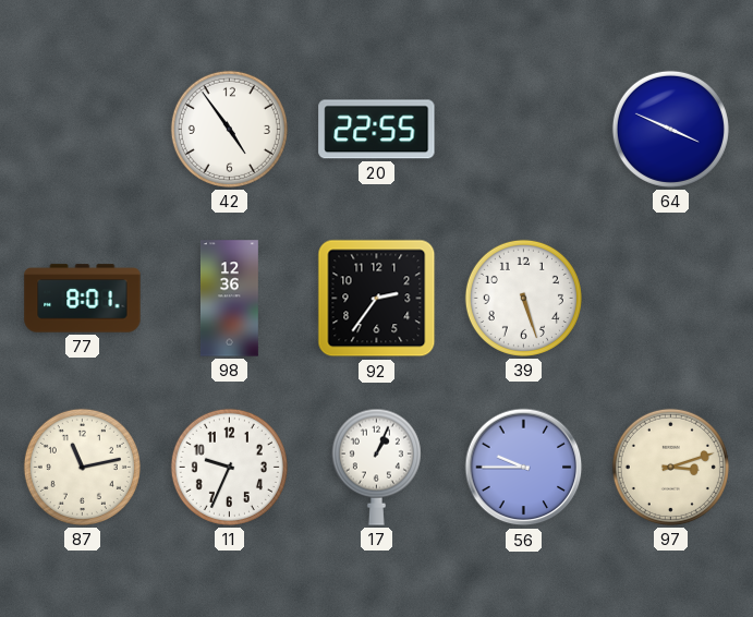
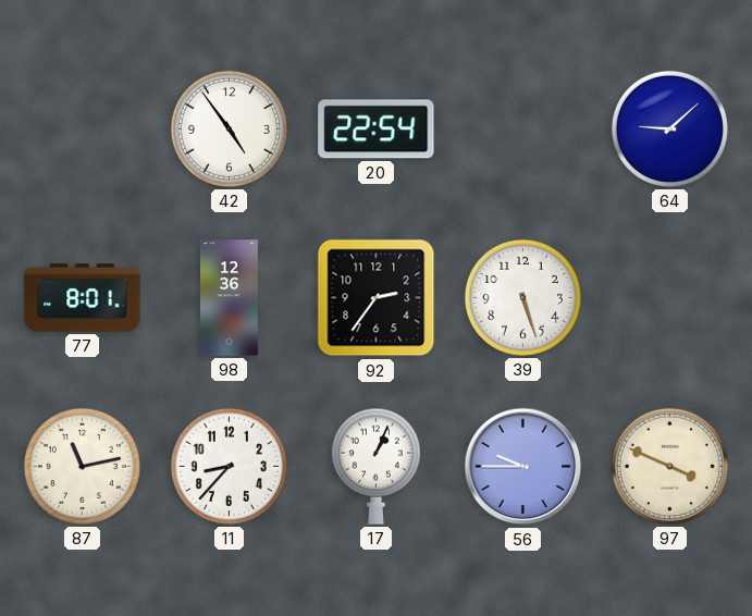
20: 22:55 -> 22:54
64: 3:49 -> 9:08
11: 9:34 -> 8:37
97: 3:12 -> 3:49
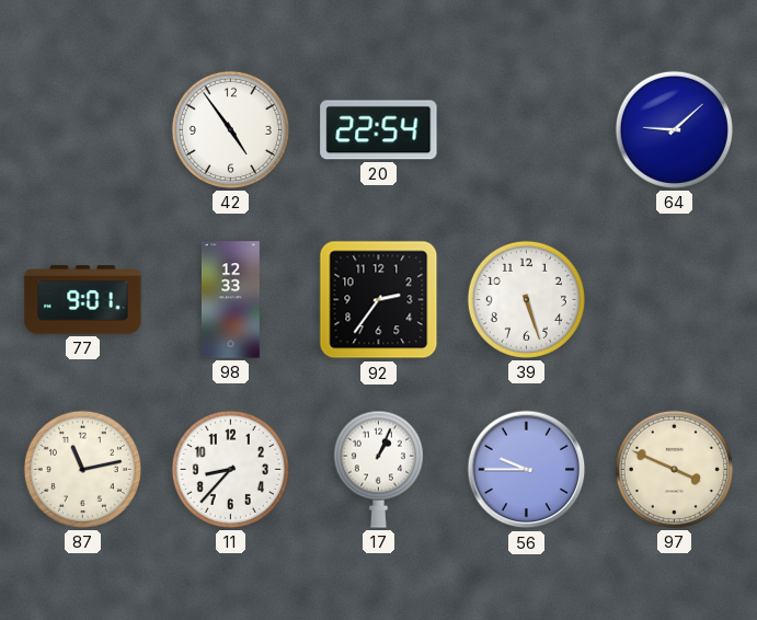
77: 8:01 -> 9:01
98: 12:36 -> 12:33
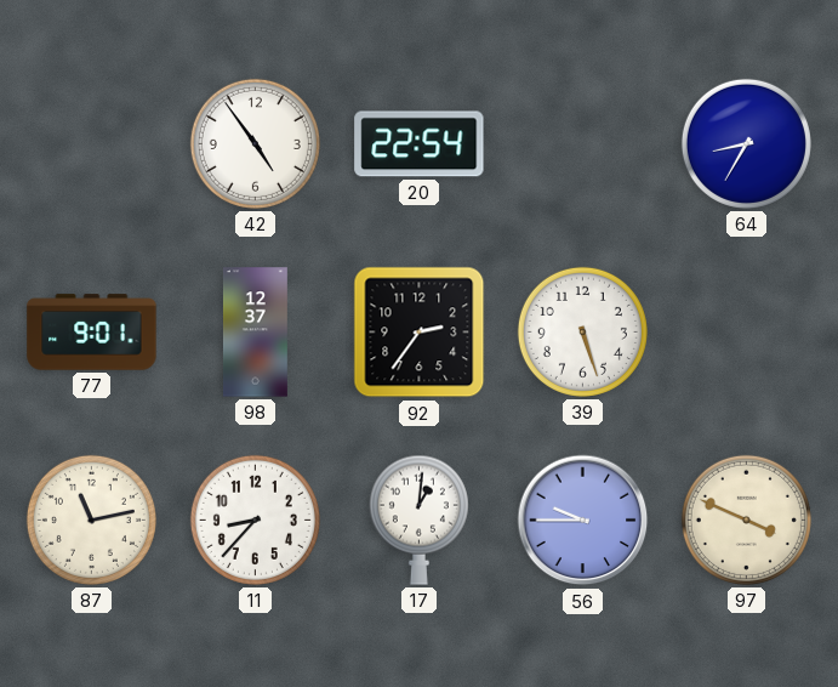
64: 9:08 -> 8:35
98: 12:33 -> 12:37
17: 1:04 -> 1:01
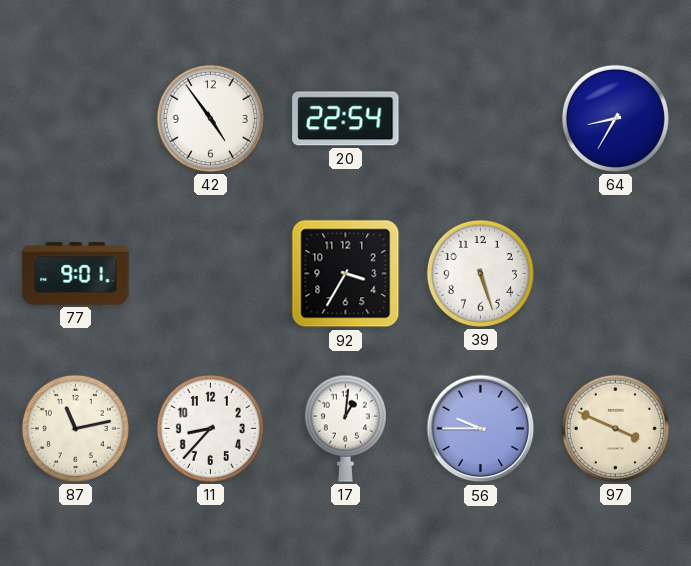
98: 12:37 -> none
92: 2:36 -> 3:35
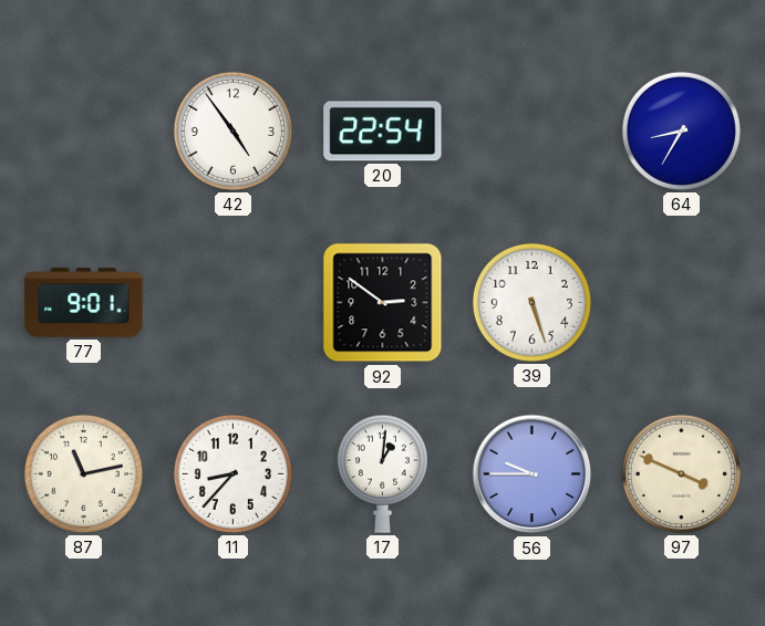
92: 3:35 -> 2:51
